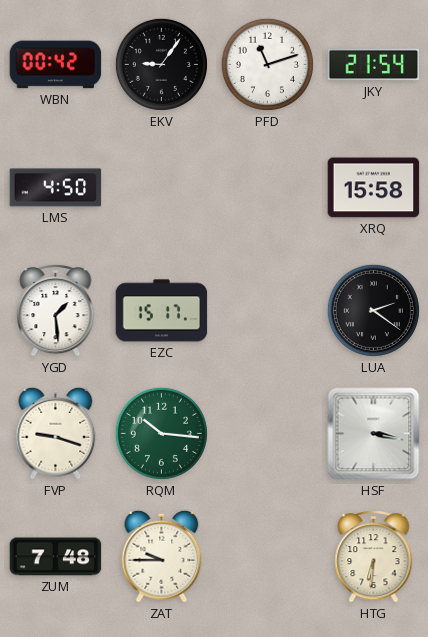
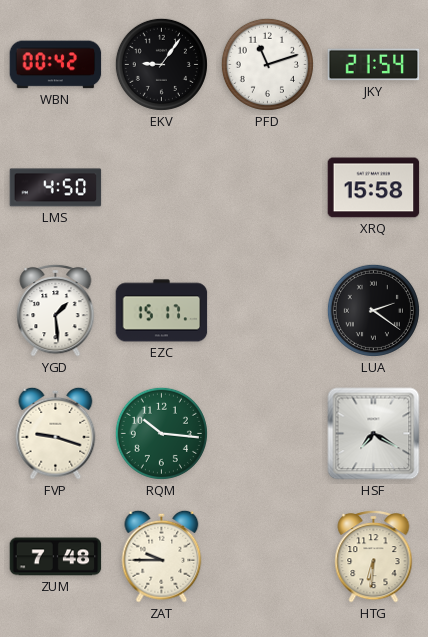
HSF: 3:17 -> 7:20
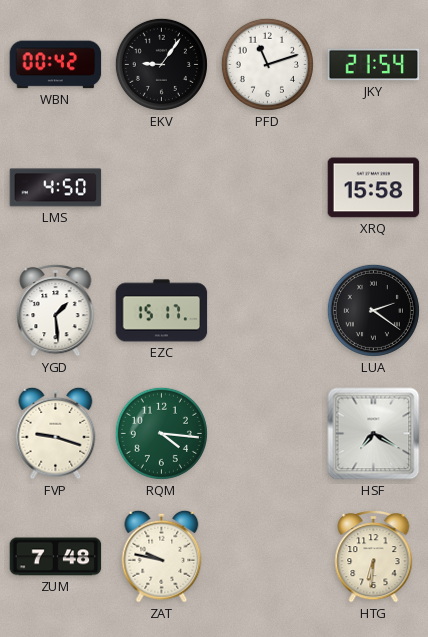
RQM: 10:16 -> 4:16
ZAT: 9:45 -> 9:47
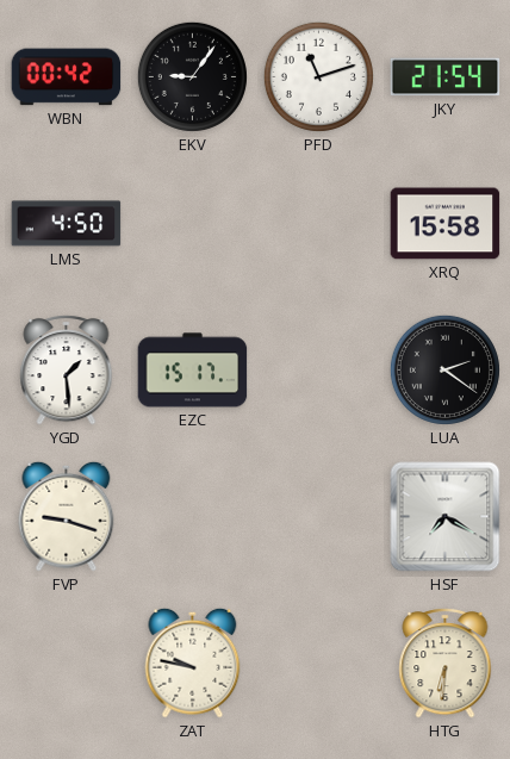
RQM: 4:16 -> none
ZUM: 7:48 -> none
